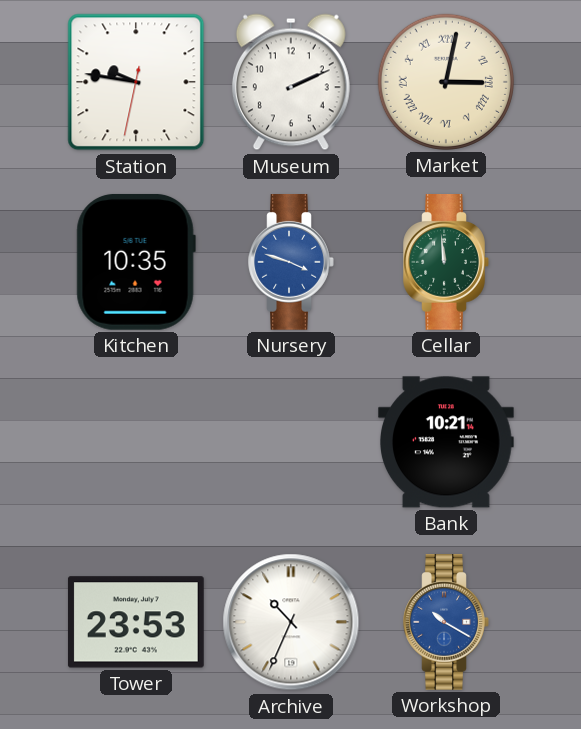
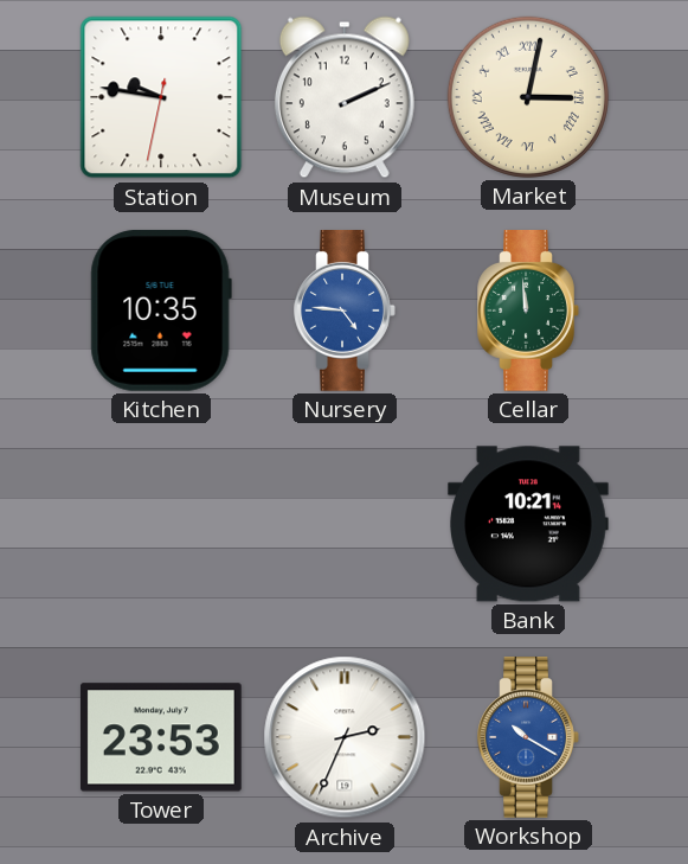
Nursery: 3:48 -> 4:46
Archive: 10:34 -> 2:34
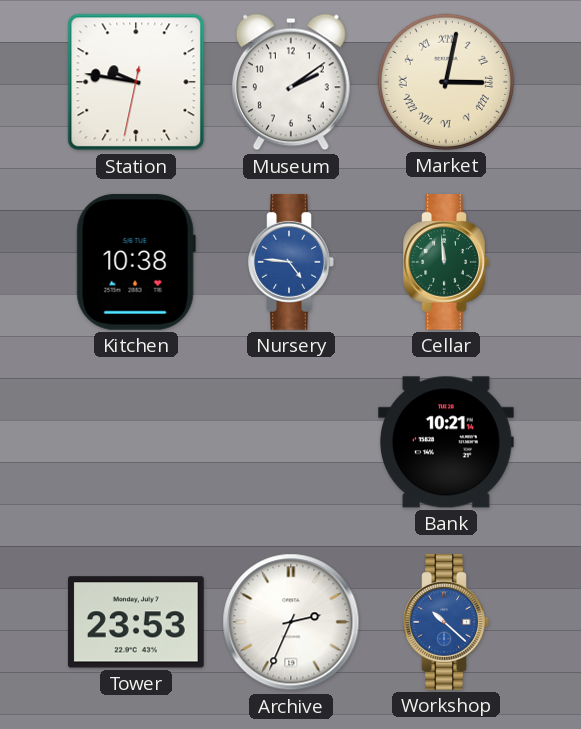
Museum: 2:11 -> 2:09
Kitchen: 10:35 -> 10:38
Workshop: 10:20 -> 10:22
